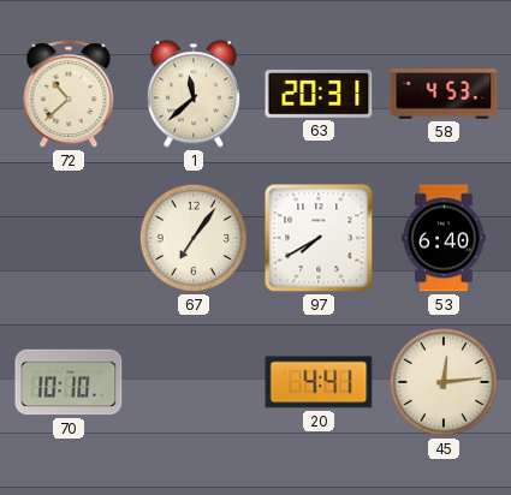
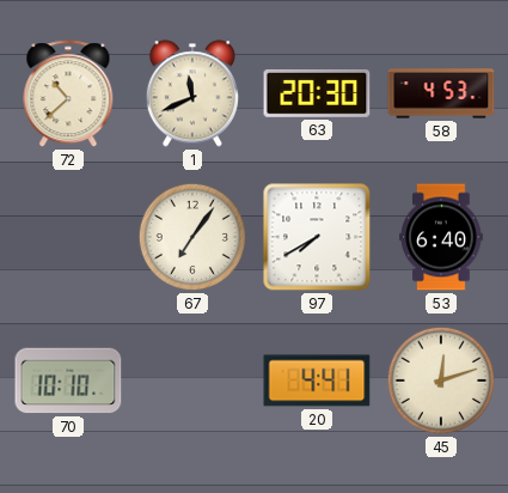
1: 11:38 -> 11:41
63: 20:31 -> 20:30
45: 12:14 -> 12:12
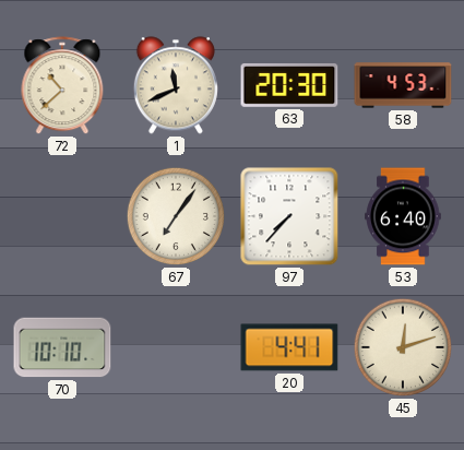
97: 7:40 -> 7:37
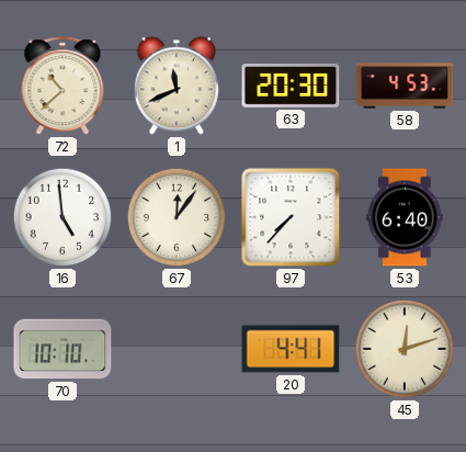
16: none -> 4:59
67: 7:06 -> 12:06
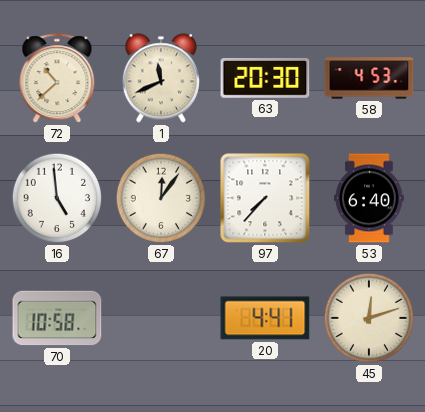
70: 10:10 -> 10:58
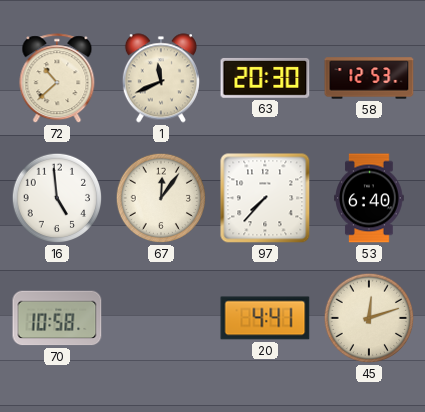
58: 4:53 -> 12:53
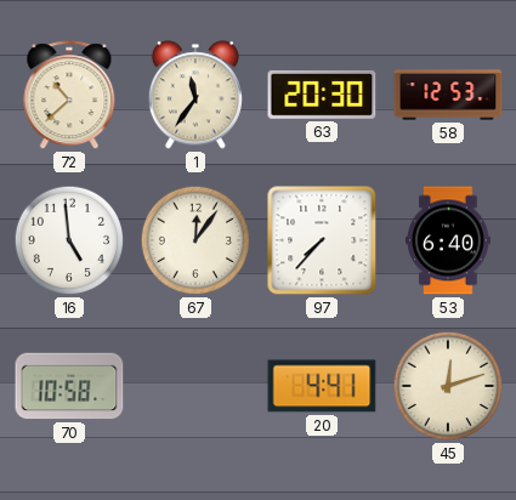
1: 11:41 -> 11:36
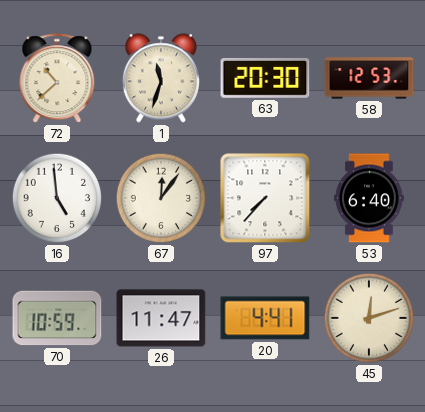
1: 11:36 -> 11:33
70: 10:58 -> 10:59
26: none -> 11:47
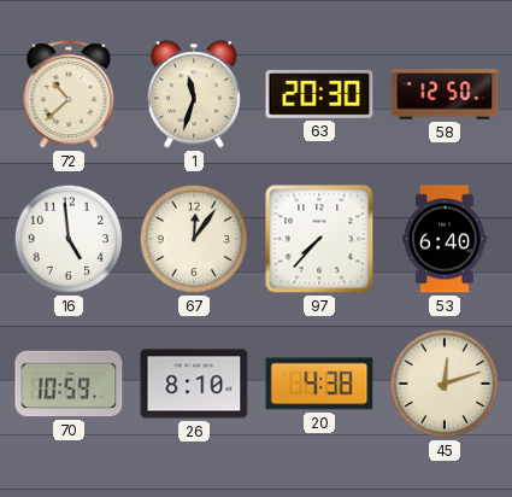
58: 12:53 -> 12:50
26: 11:47 -> 8:10
20: 4:41 -> 4:38
